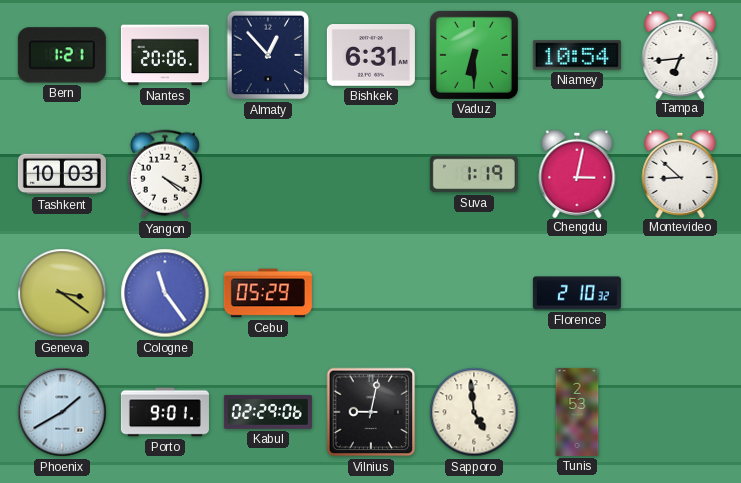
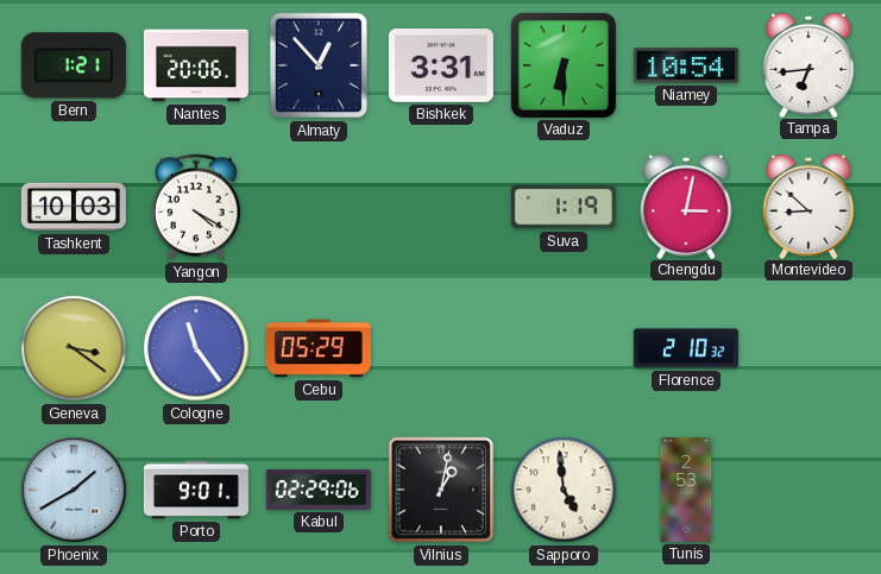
Bishkek: 6:31 -> 3:31
Vilnius: 9:02 -> 1:02
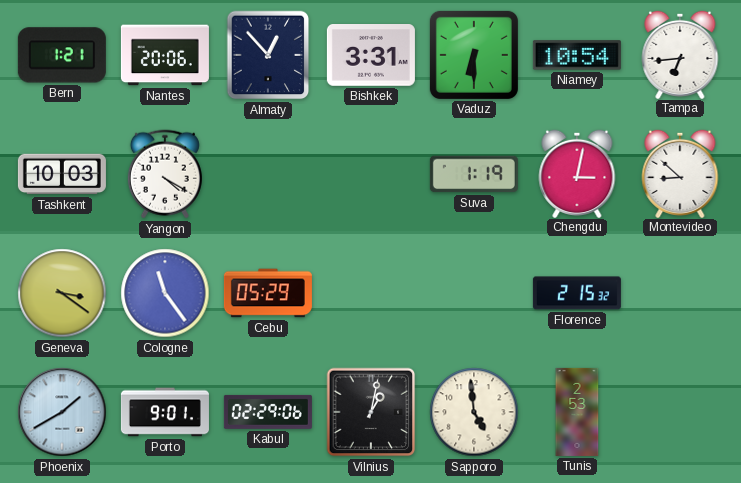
Florence: 2:10 -> 2:15
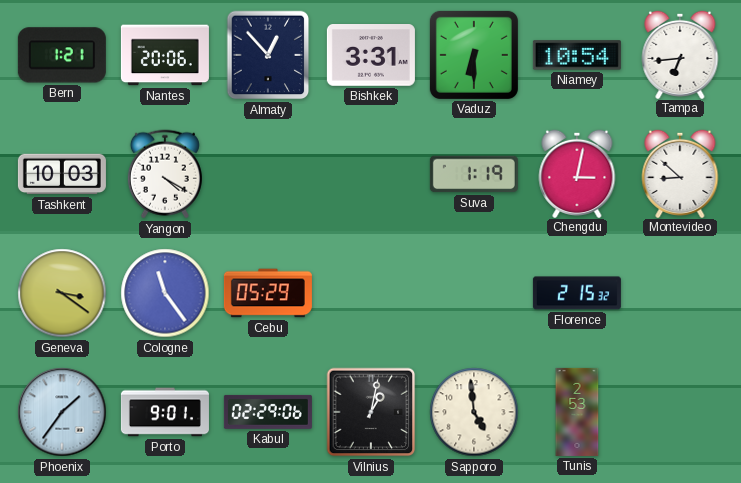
Phoenix: 1:40 -> 1:36
